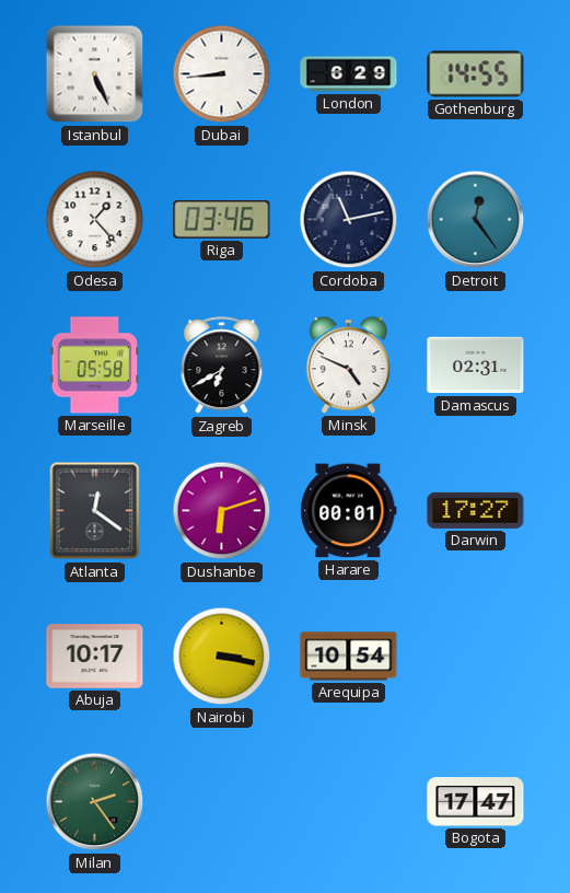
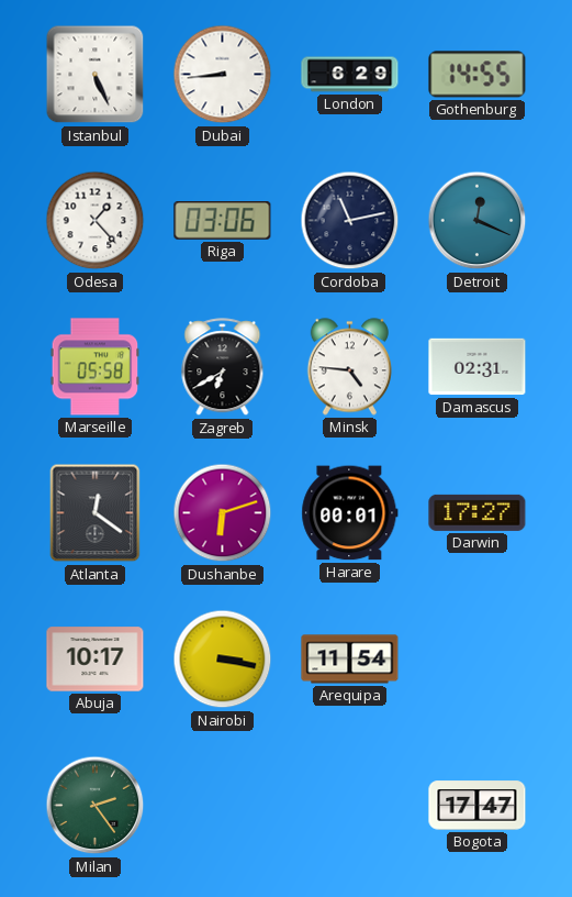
Riga: 03:46 -> 03:06
Detroit: 12:24 -> 12:19
Minsk: 4:49 -> 4:46
Arequipa: 10:54 -> 11:54
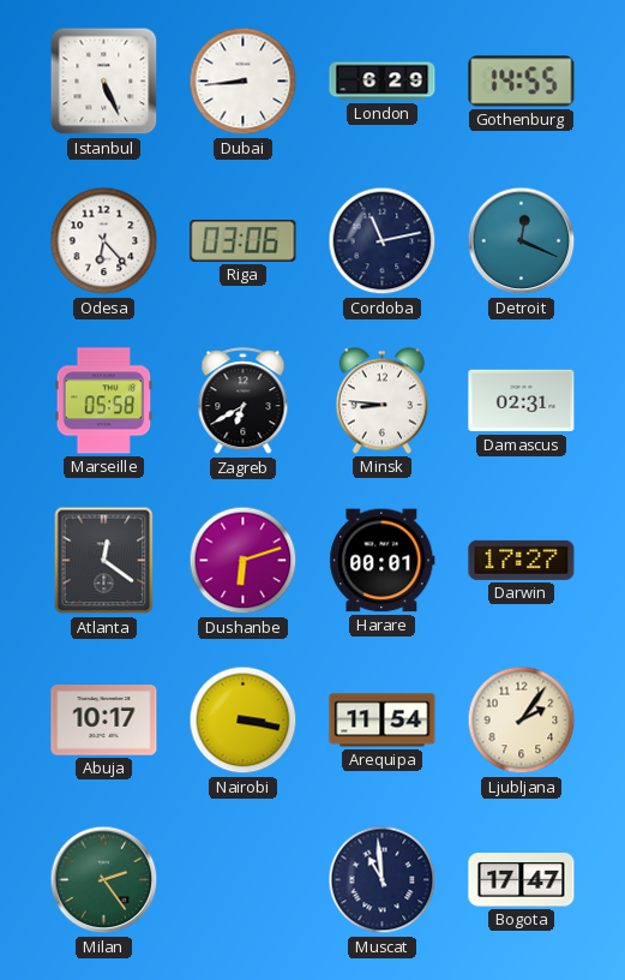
Odesa: 1:23 -> 6:23
Minsk: 4:46 -> 8:46
Ljubljana: none -> 2:06
Muscat: none -> 10:59
